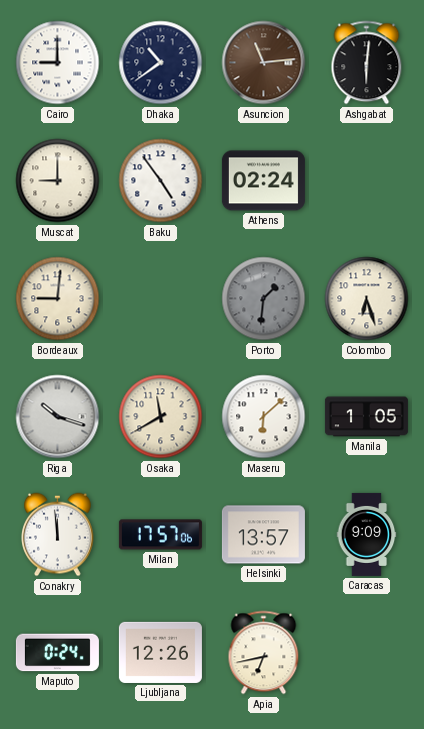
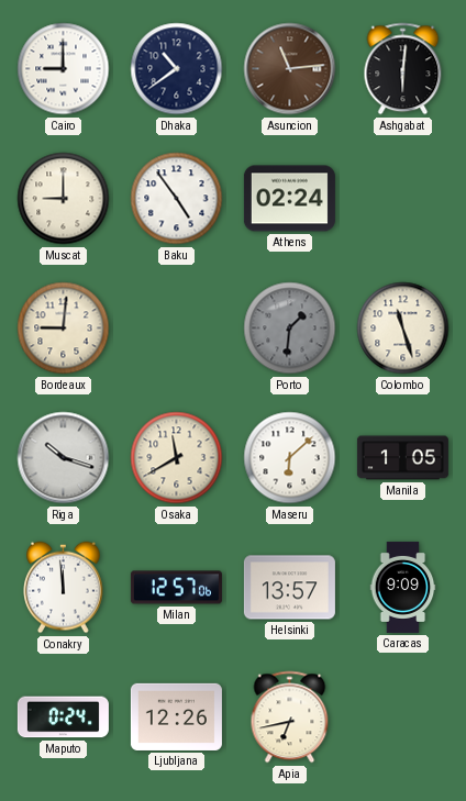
Colombo: 6:27 -> 11:27
Milan: 17:57 -> 12:57
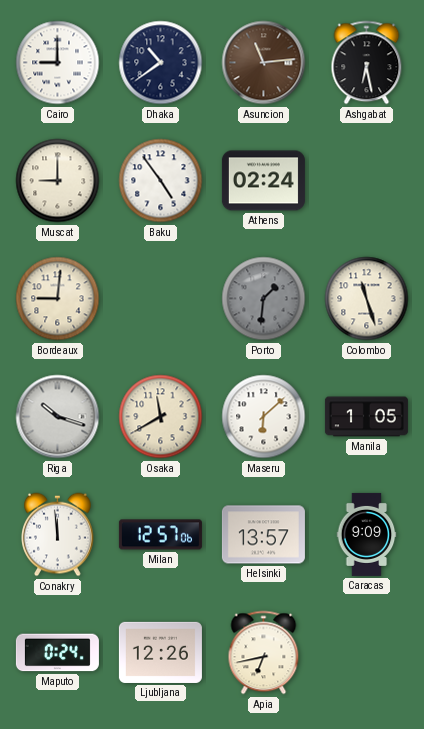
Ashgabat: 6:01 -> 6:28
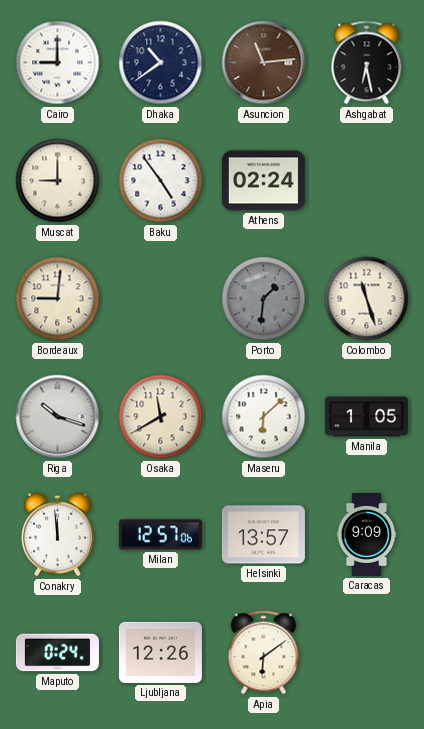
Apia: 6:43 -> 6:09
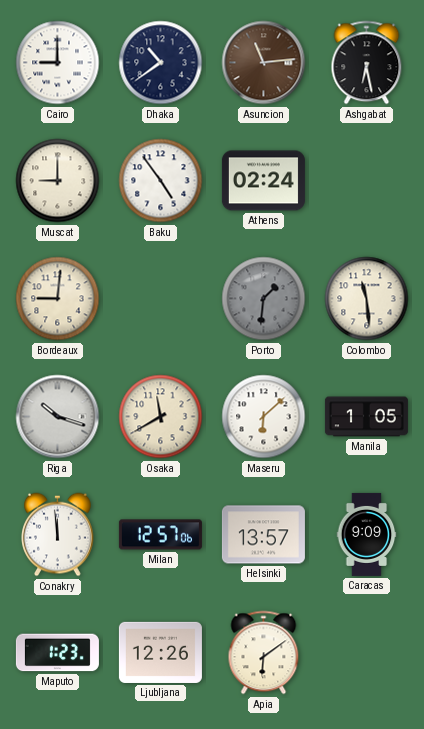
Colombo: 11:27 -> 11:29
Maputo: 0:24 -> 1:23
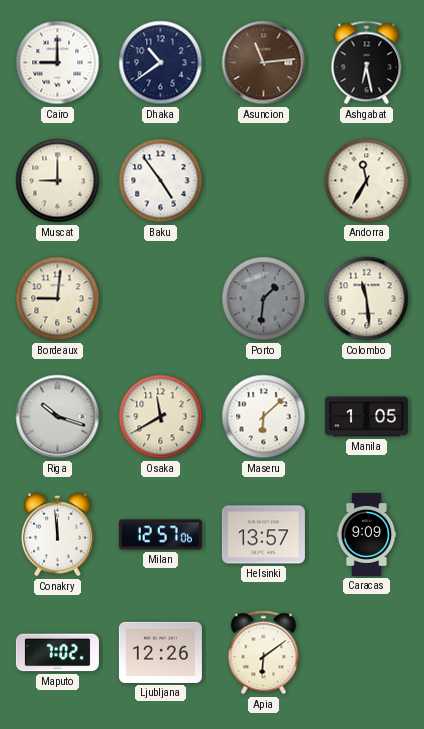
Athens: 02:24 -> none
Andorra: none -> 11:35
Maputo: 1:23 -> 7:02
